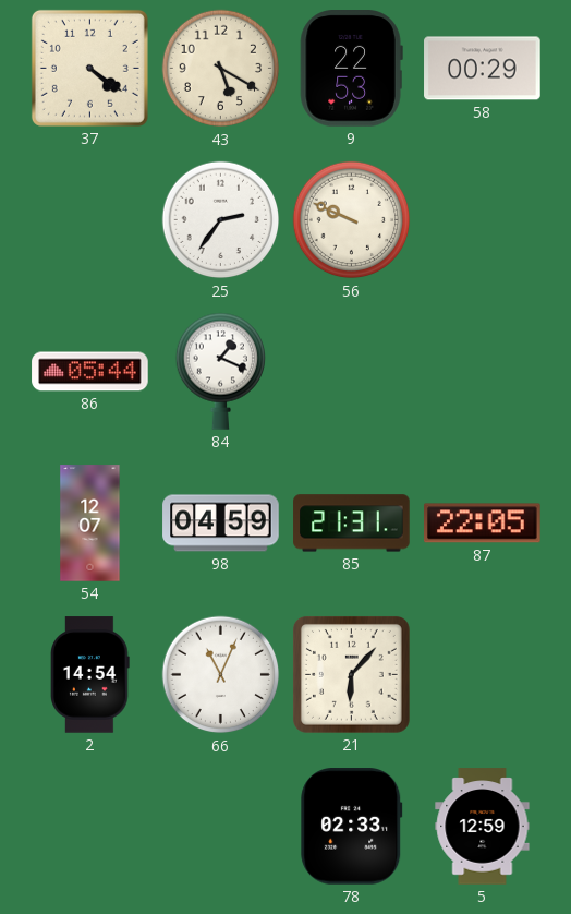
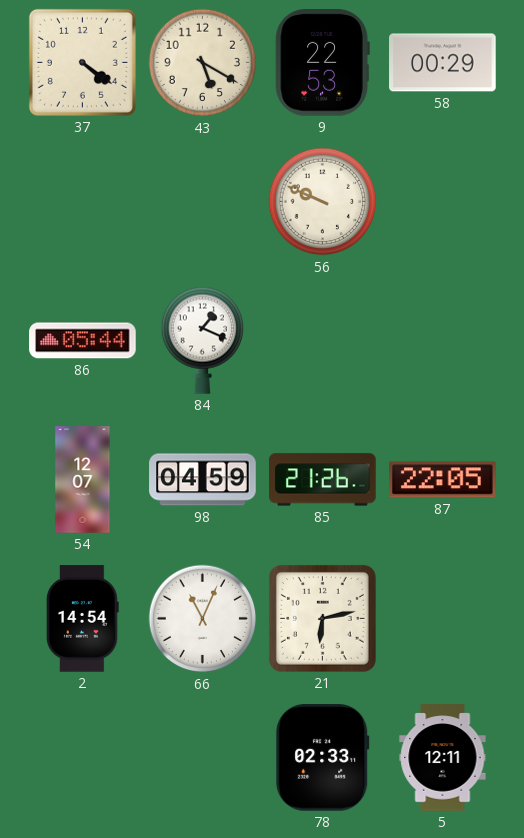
25: 2:36 -> none
85: 21:31 -> 21:26
21: 6:07 -> 6:13
5: 12:59 -> 12:11
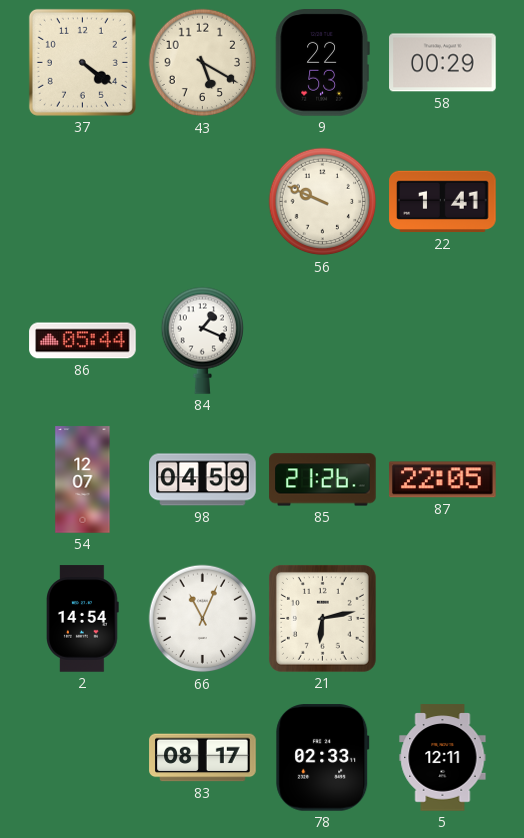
22: none -> 1:41
83: none -> 08:17
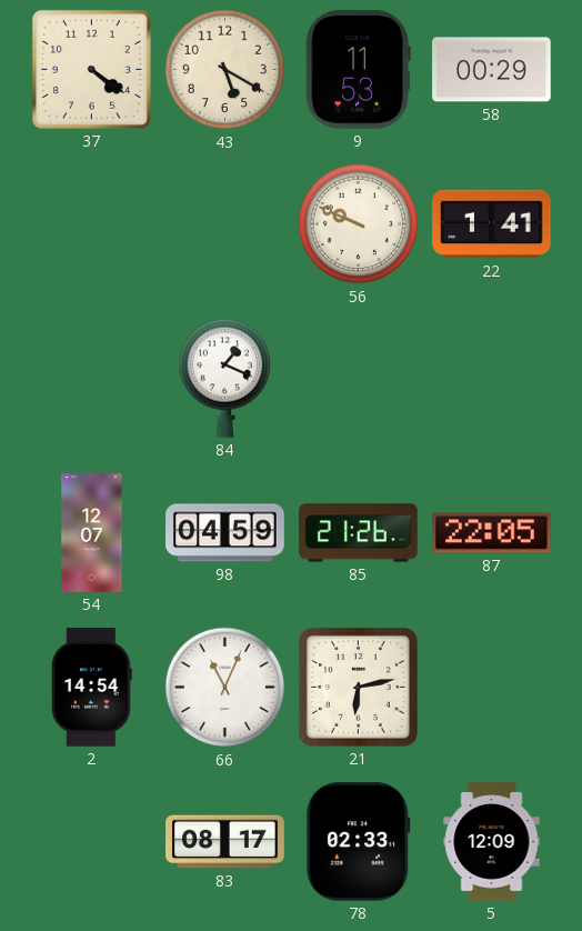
9: 22:53 -> 11:53
86: 05:44 -> none
5: 12:11 -> 12:09
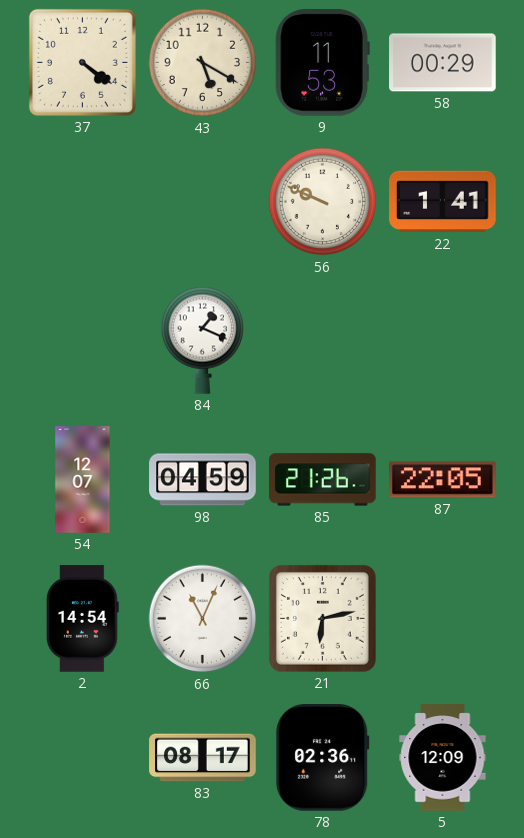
78: 02:33 -> 02:36
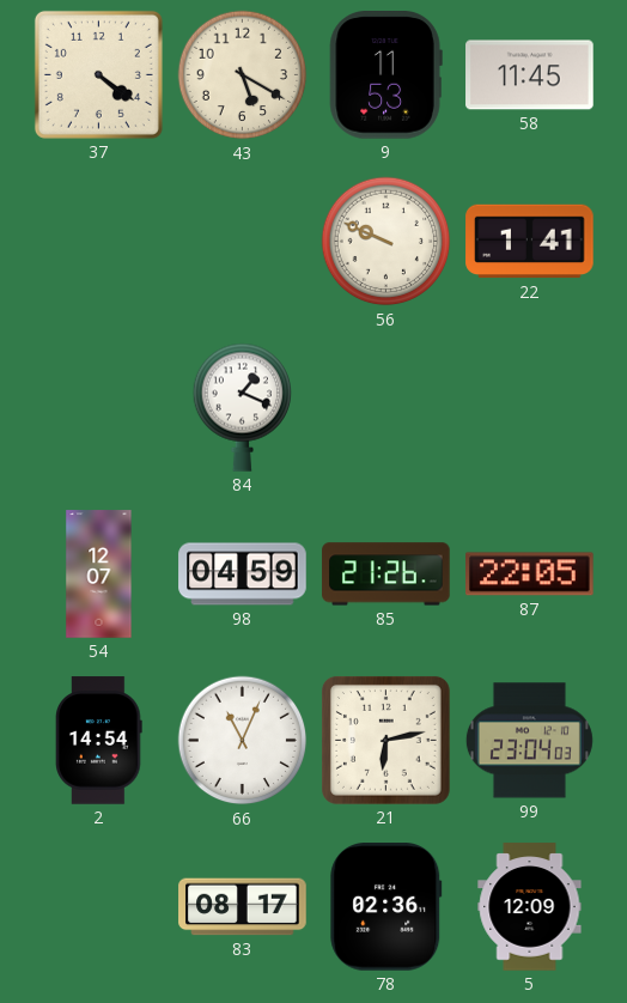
58: 00:29 -> 11:45
99: none -> 23:04
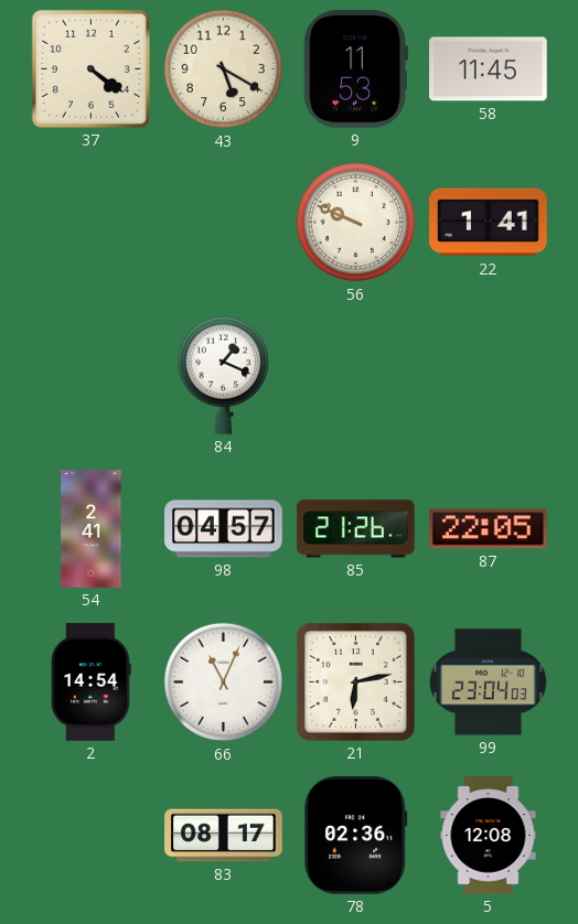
54: 12:07 -> 2:41
98: 04:59 -> 04:57
5: 12:09 -> 12:08
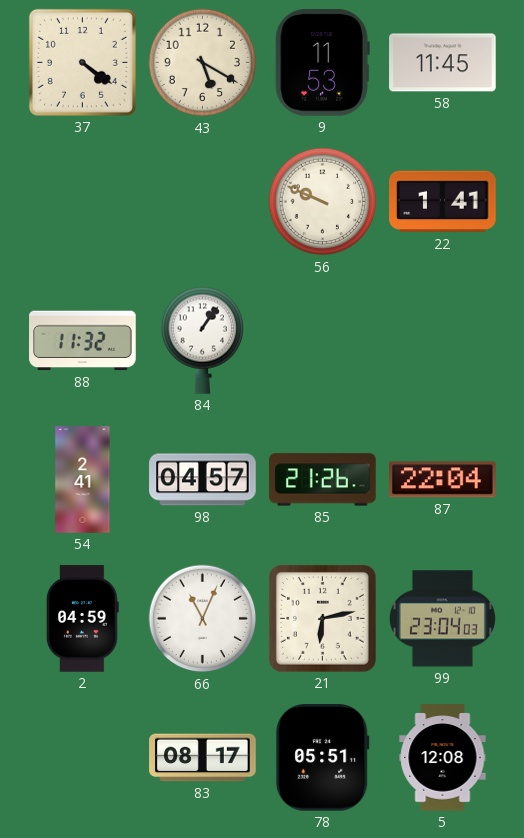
88: none -> 11:32
84: 1:19 -> 1:06
87: 22:05 -> 22:04
2: 14:54 -> 04:59
78: 02:36 -> 05:51
